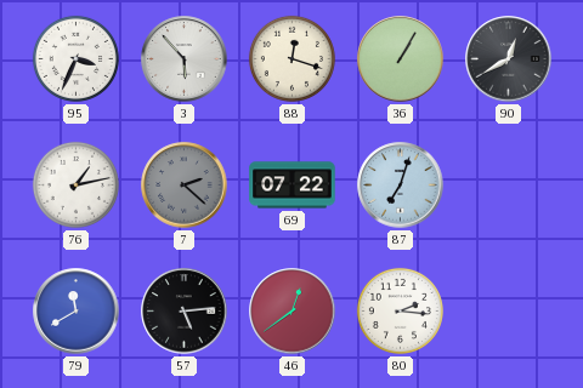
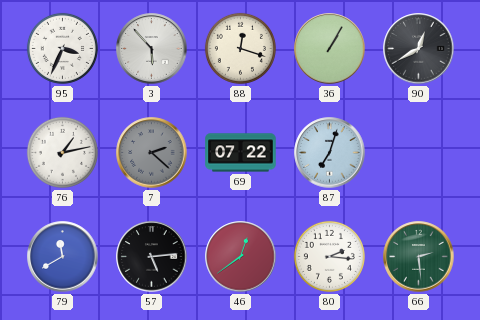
66: none -> 2:29
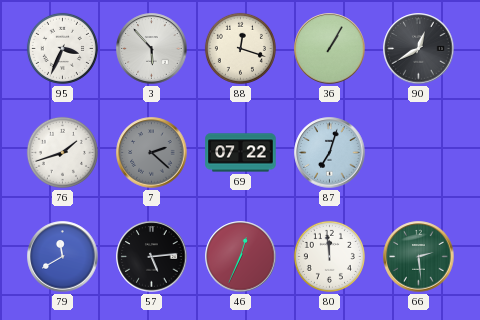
76: 1:13 -> 1:42
46: 12:39 -> 12:34
80: 2:16 -> 11:59
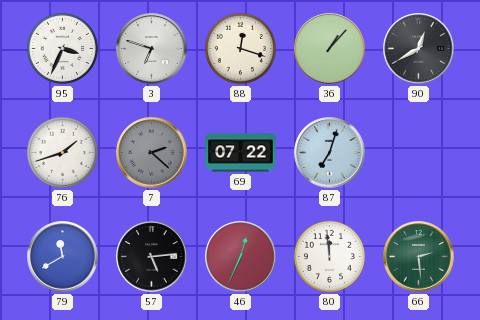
3: 5:53 -> 6:48
36: 1:05 -> 1:07
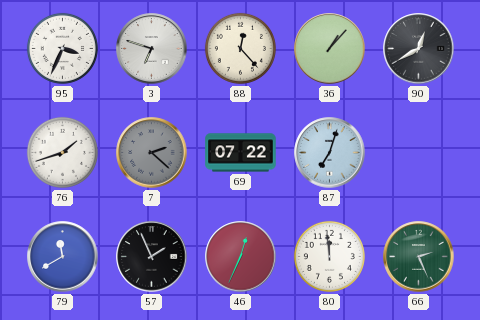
88: 12:18 -> 12:23
57: 5:14 -> 1:56
66: 2:29 -> 2:26
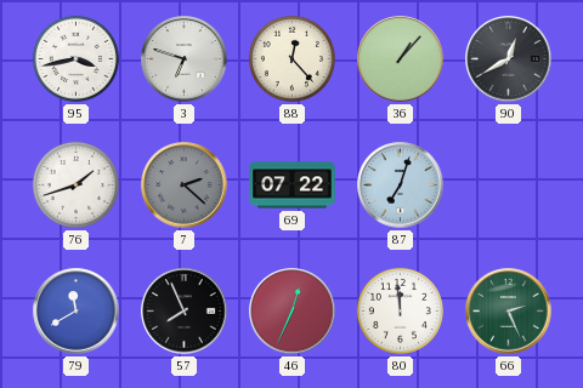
95: 3:34 -> 3:43
57: 1:56 -> 7:56
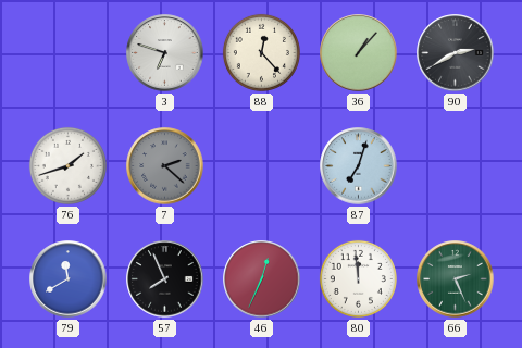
95: 3:43 -> none
90: 12:40 -> 2:40
69: 07:22 -> none
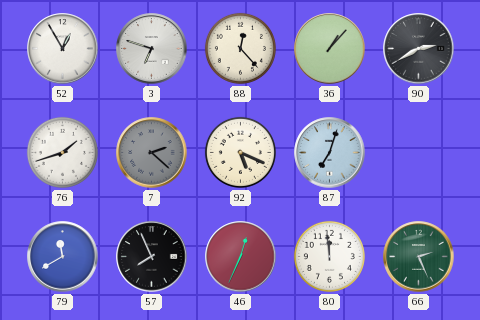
52: none -> 12:55
92: none -> 5:19
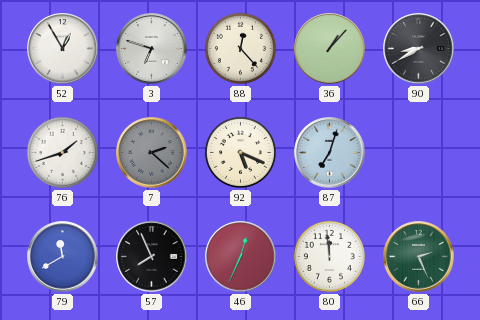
90: 2:40 -> 8:40
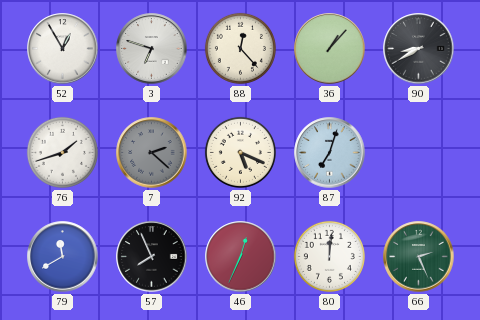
80: 11:59 -> 12:01
